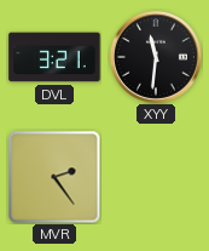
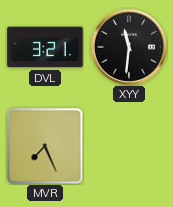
MVR: 2:24 -> 7:26
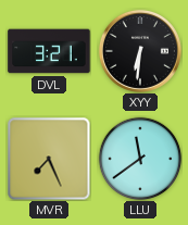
XYY: 11:31 -> 6:31
LLU: none -> 11:39
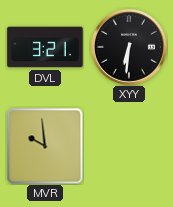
MVR: 7:26 -> 9:59
LLU: 11:39 -> none
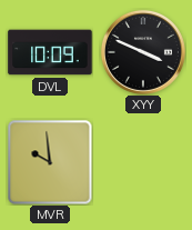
DVL: 3:21 -> 10:09
XYY: 6:31 -> 3:49
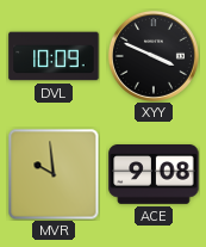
ACE: none -> 9:08
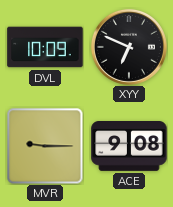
XYY: 3:49 -> 6:49
MVR: 9:59 -> 9:15
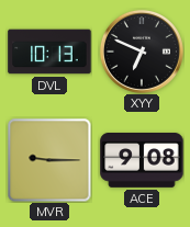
DVL: 10:09 -> 10:13
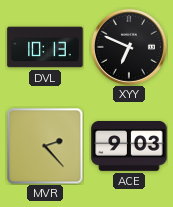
MVR: 9:15 -> 2:23
ACE: 9:08 -> 9:03
